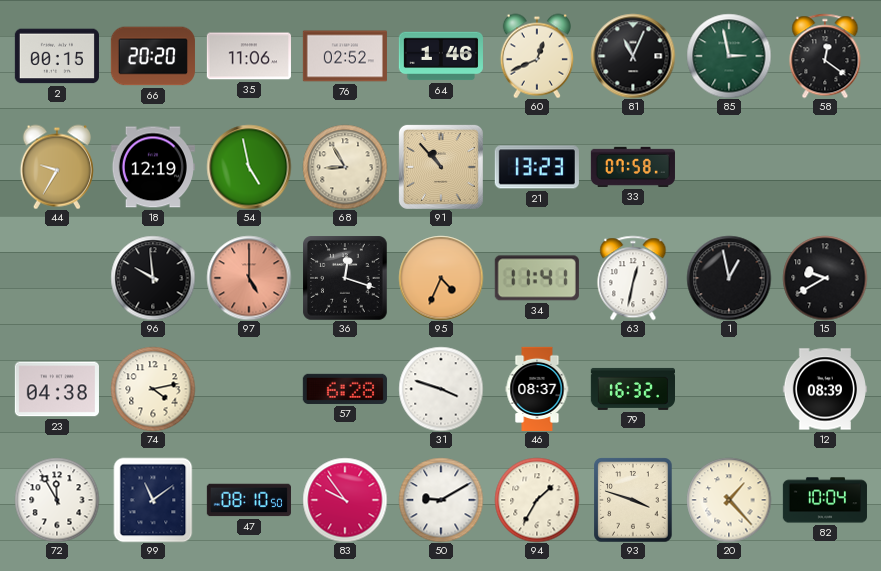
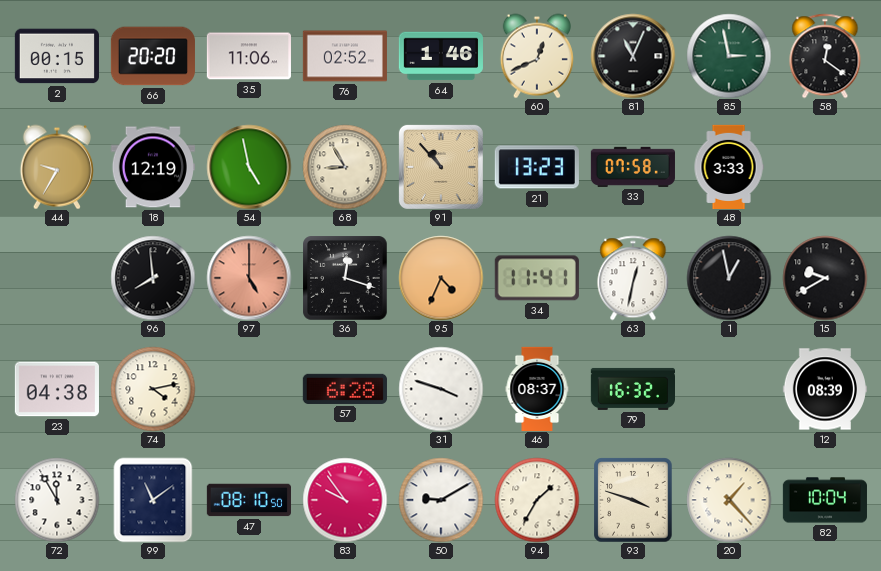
48: none -> 3:33
96: 9:59 -> 7:59
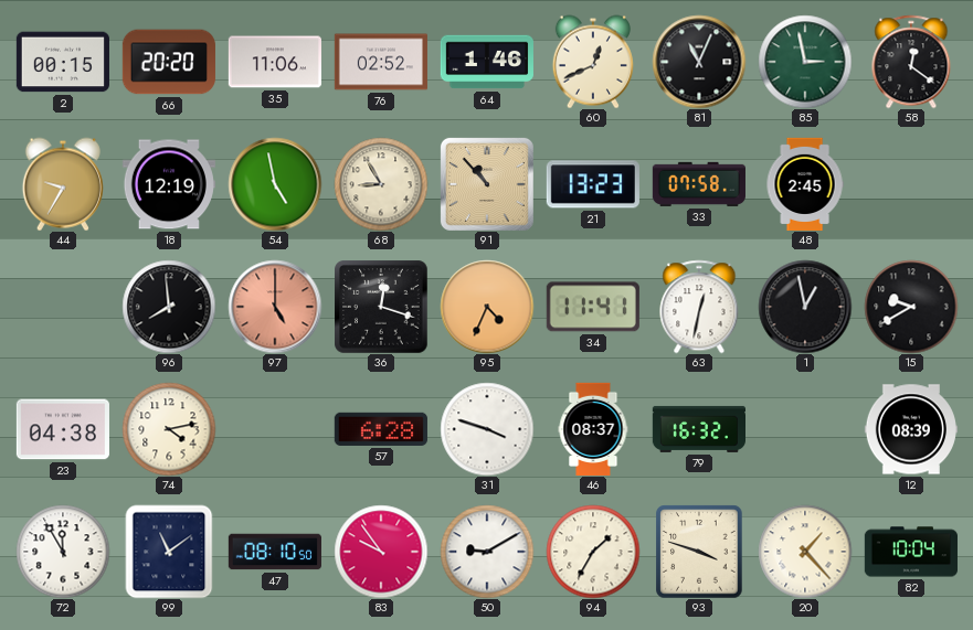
48: 3:33 -> 2:45
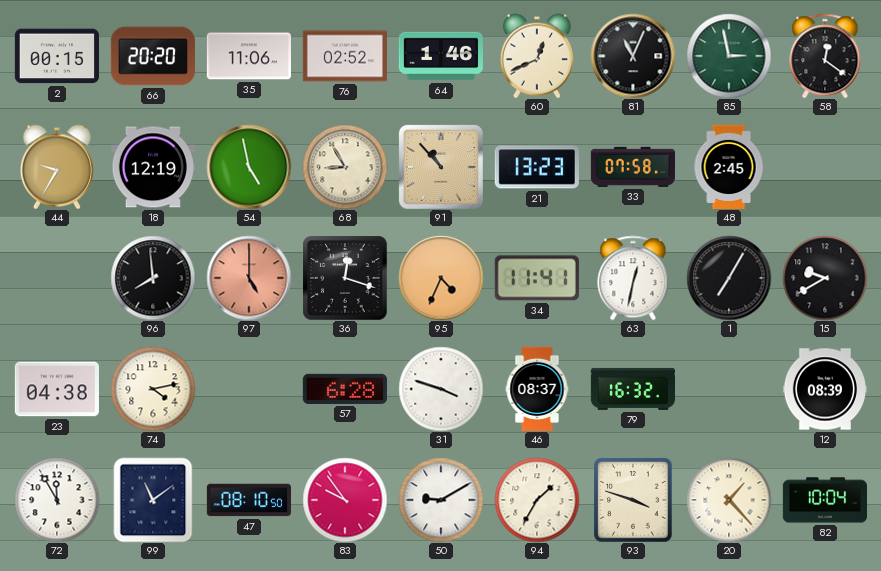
1: 12:58 -> 7:05
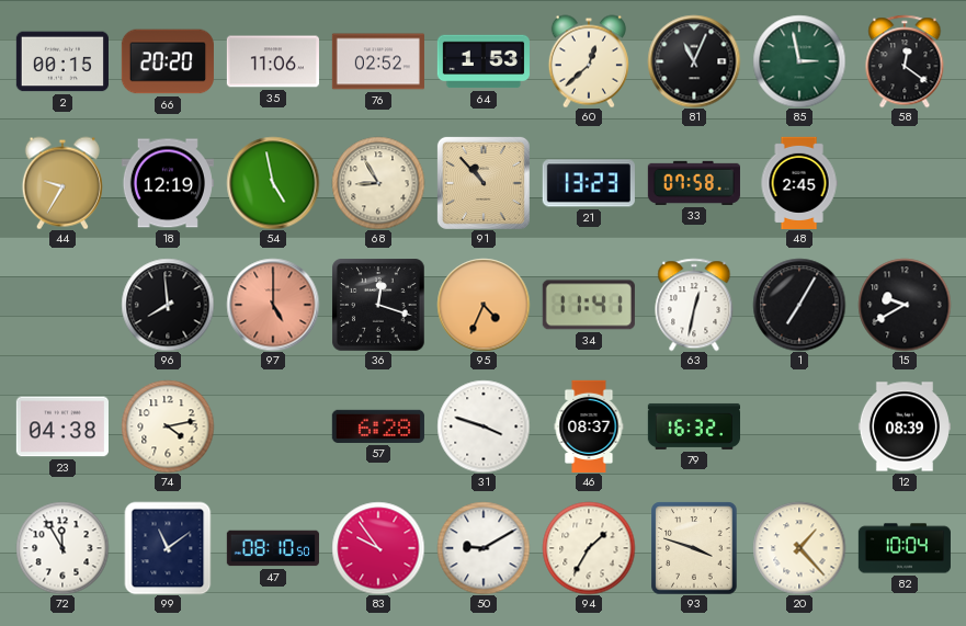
64: 1:46 -> 1:53
60: 12:41 -> 12:38
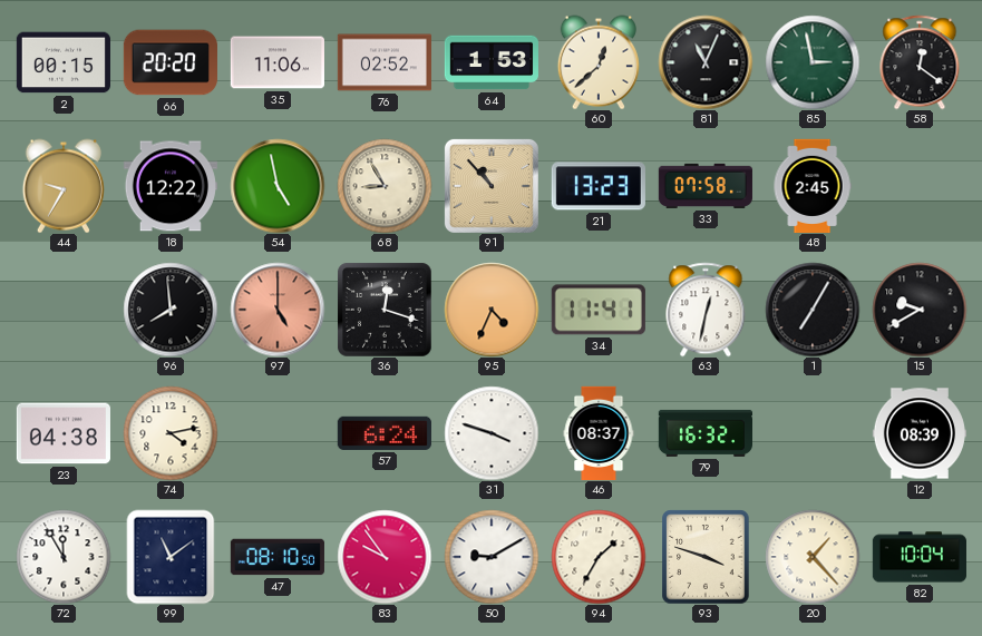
18: 12:19 -> 12:22
57: 6:28 -> 6:24
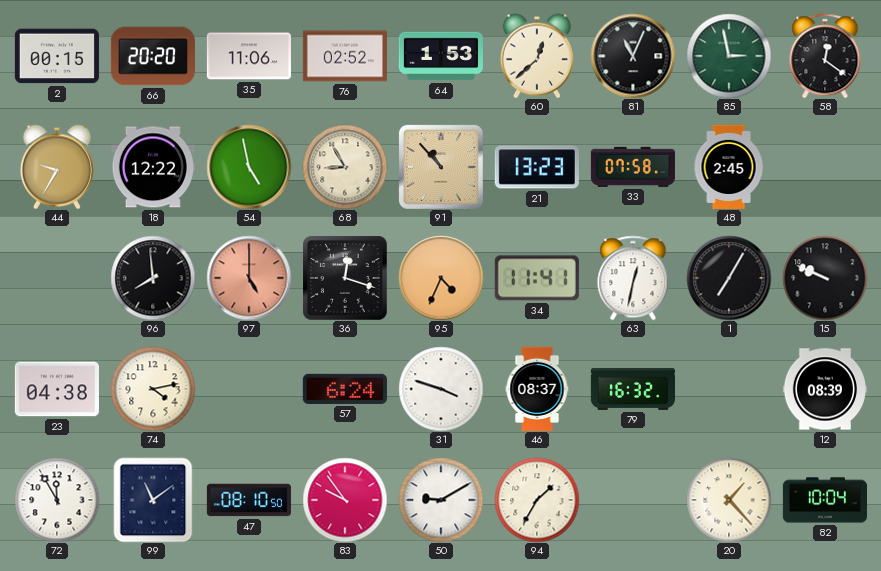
15: 9:40 -> 9:49
93: 3:48 -> none
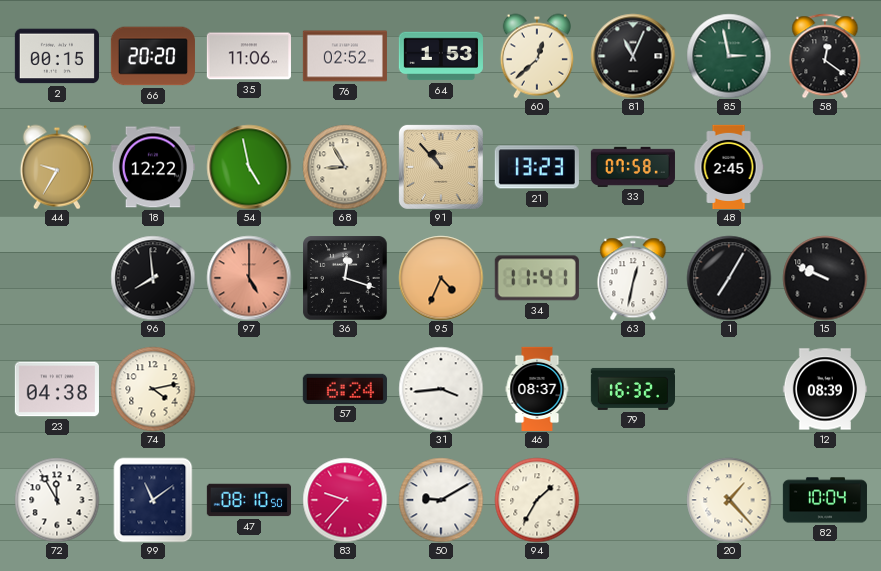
31: 3:48 -> 3:44
83: 9:54 -> 9:37
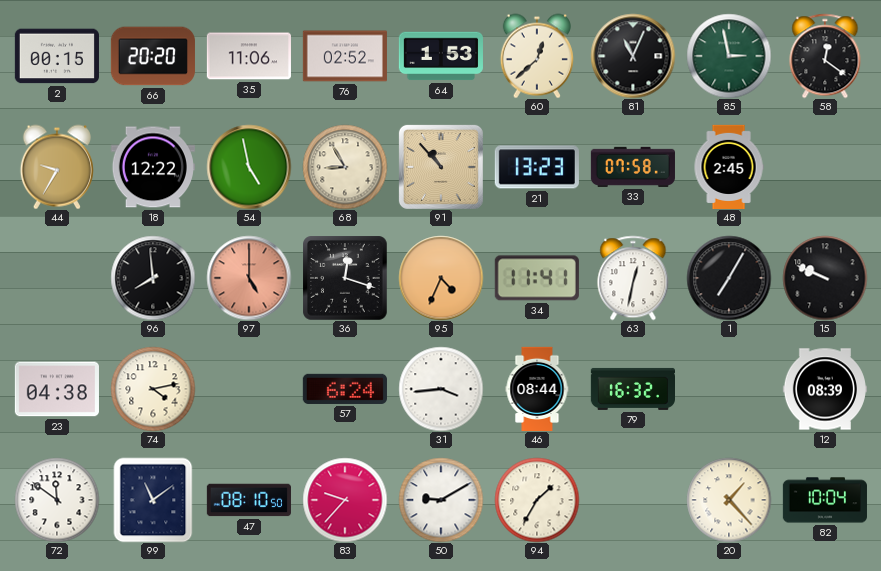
46: 08:37 -> 08:44
72: 11:55 -> 11:51
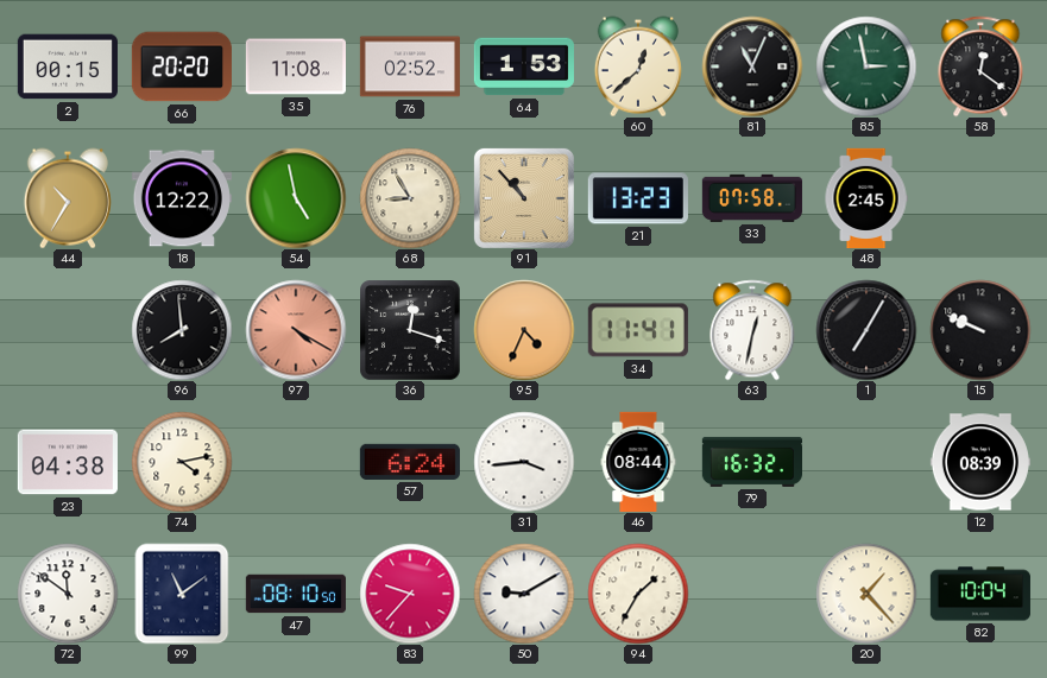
35: 11:06 -> 11:08
44: 9:35 -> 10:35
97: 5:00 -> 4:20
